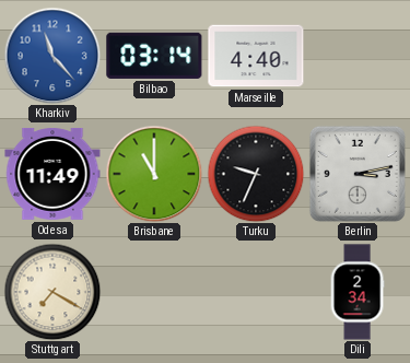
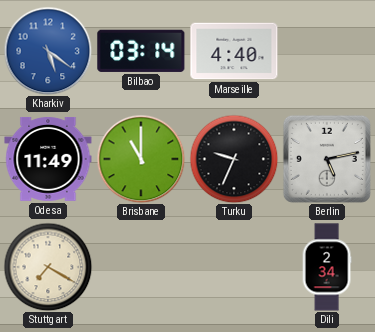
Kharkiv: 11:23 -> 5:21
Berlin: 3:13 -> 5:13
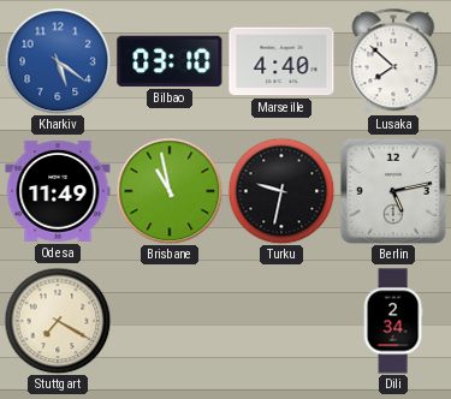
Bilbao: 03:14 -> 03:10
Lusaka: none -> 7:52
Brisbane: 11:00 -> 10:58
Turku: 9:34 -> 9:32
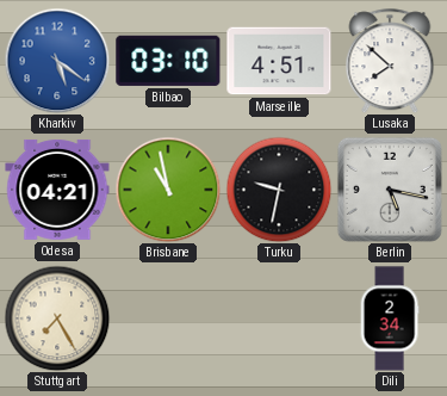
Marseille: 4:40 -> 4:51
Odesa: 11:49 -> 04:21
Berlin: 5:13 -> 5:17
Stuttgart: 7:20 -> 7:25
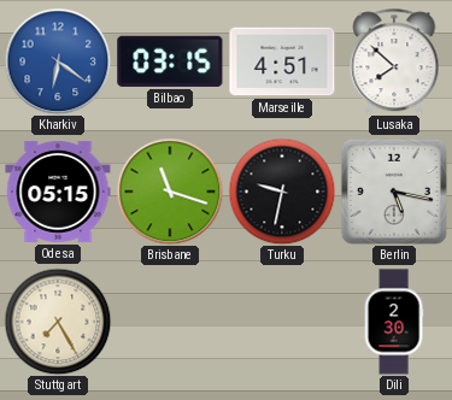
Kharkiv: 5:21 -> 6:21
Bilbao: 03:10 -> 03:15
Odesa: 04:21 -> 05:15
Brisbane: 10:58 -> 11:18
Dili: 2:34 -> 2:30
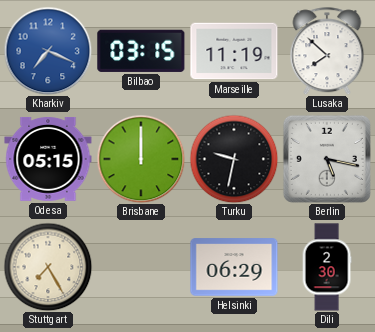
Kharkiv: 6:21 -> 7:19
Marseille: 4:51 -> 11:19
Brisbane: 11:18 -> 12:00
Helsinki: none -> 06:29
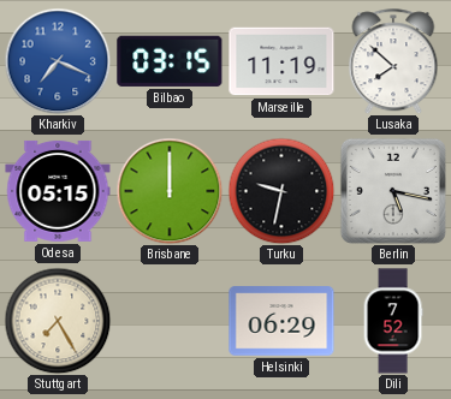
Dili: 2:30 -> 7:52
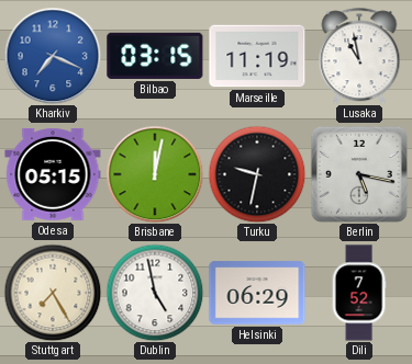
Lusaka: 7:52 -> 10:58
Brisbane: 12:00 -> 12:02
Dublin: none -> 4:58
